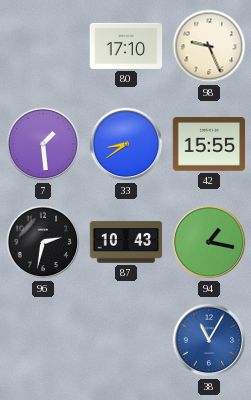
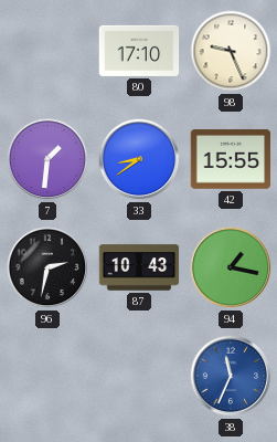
7: 1:29 -> 1:31
38: 11:05 -> 11:34
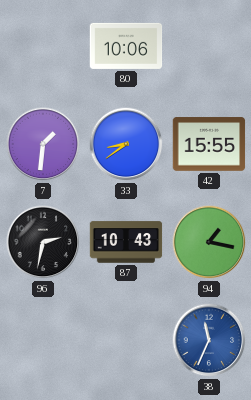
80: 17:10 -> 10:06
98: 9:26 -> none
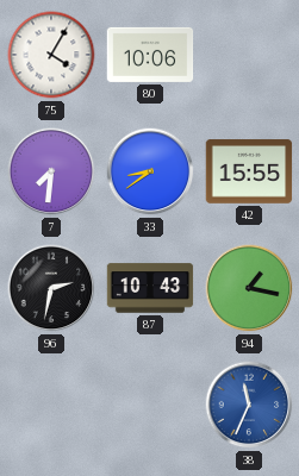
75: none -> 4:05
7: 1:31 -> 7:31
